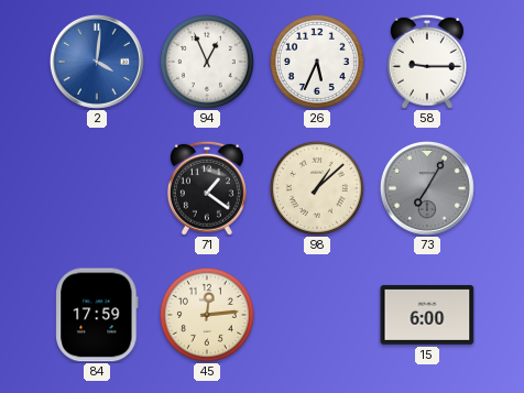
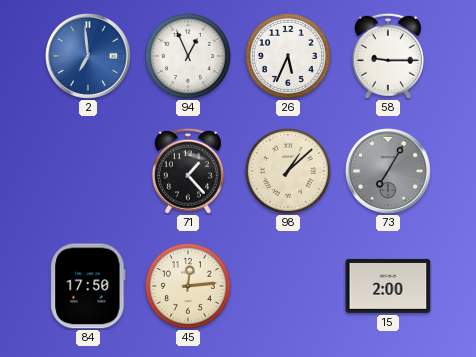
2: 4:01 -> 6:59
71: 1:21 -> 1:23
84: 17:59 -> 17:50
15: 6:00 -> 2:00
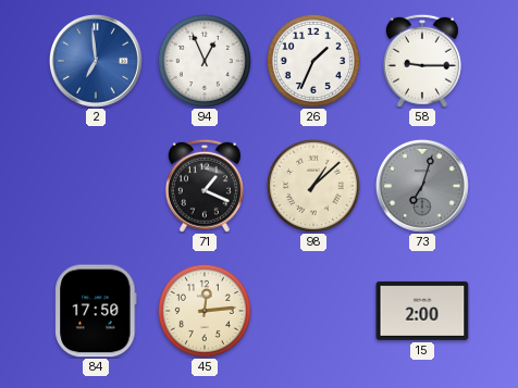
26: 5:34 -> 1:34
71: 1:23 -> 1:19
73: 7:05 -> 7:03
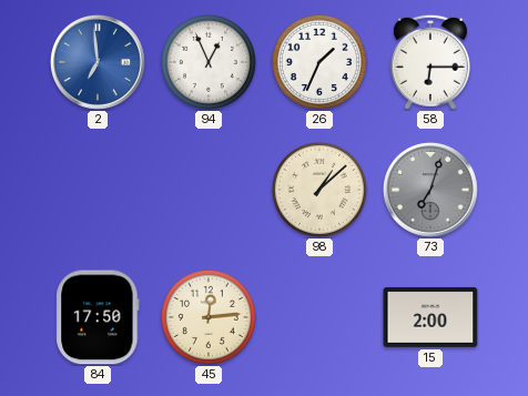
58: 9:15 -> 6:15
71: 1:19 -> none
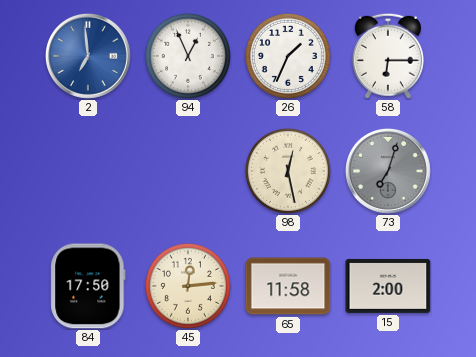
98: 1:08 -> 12:28
65: none -> 11:58
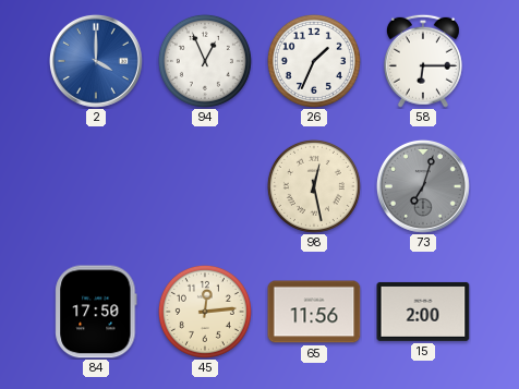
2: 6:59 -> 4:00
65: 11:58 -> 11:56
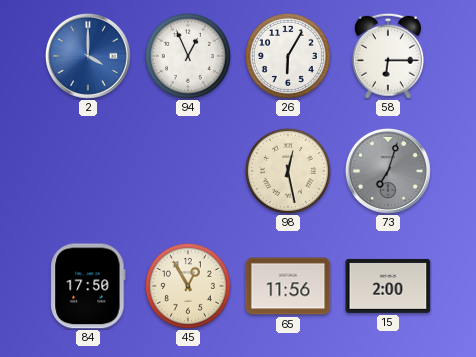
26: 1:34 -> 6:05
45: 12:14 -> 12:55
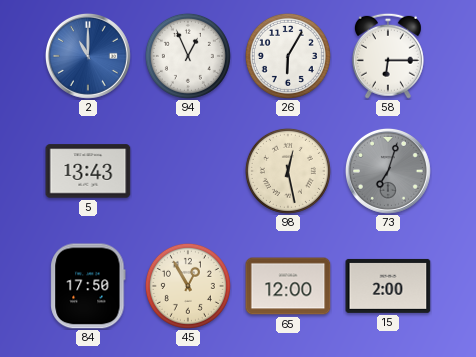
2: 4:00 -> 11:00
5: none -> 13:43
65: 11:56 -> 12:00
